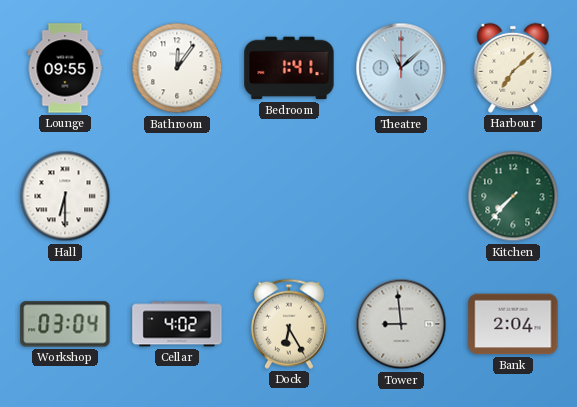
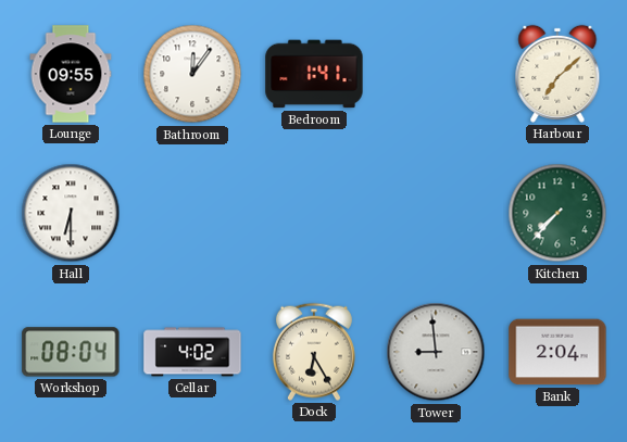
Theatre: 11:08 -> none
Workshop: 03:04 -> 08:04
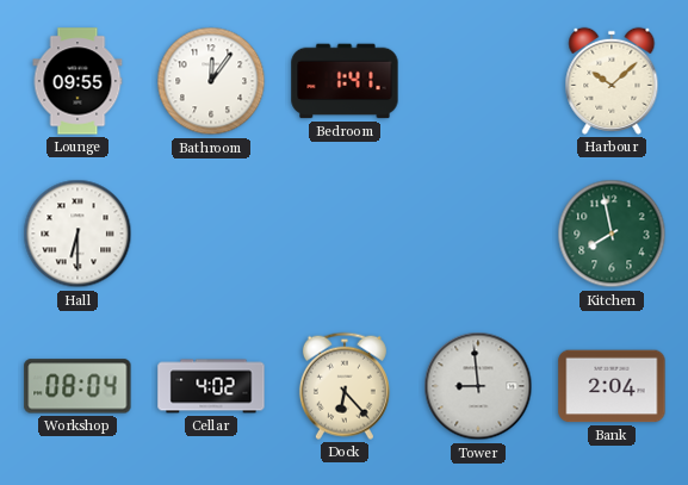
Harbour: 7:08 -> 10:08
Kitchen: 7:37 -> 7:58
Dock: 6:25 -> 6:23
